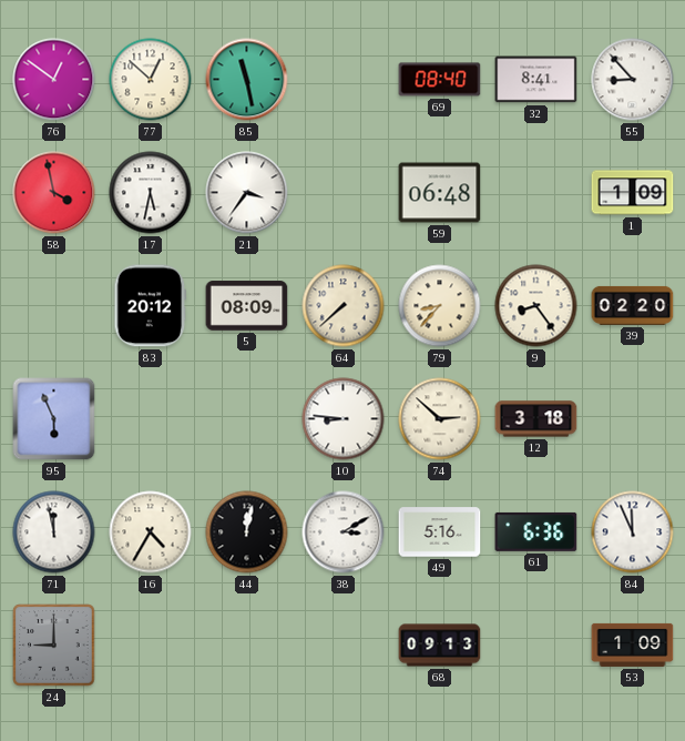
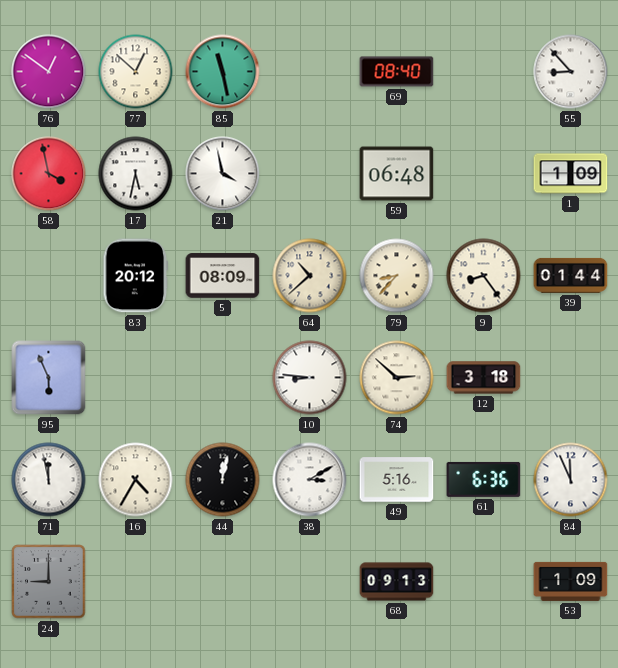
32: 8:41 -> none
21: 3:36 -> 3:58
64: 7:38 -> 10:38
39: 02:20 -> 01:44
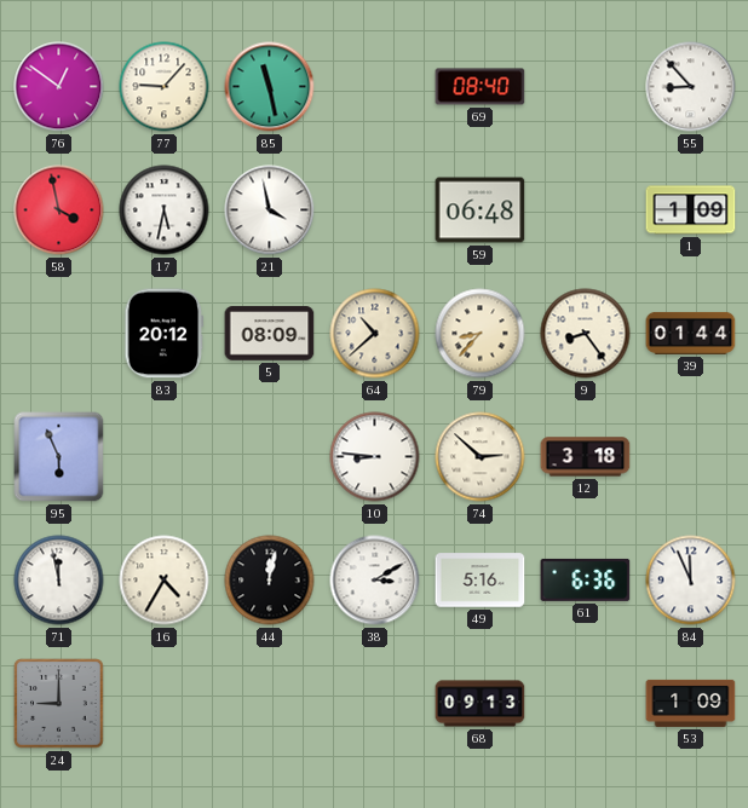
77: 12:52 -> 9:07
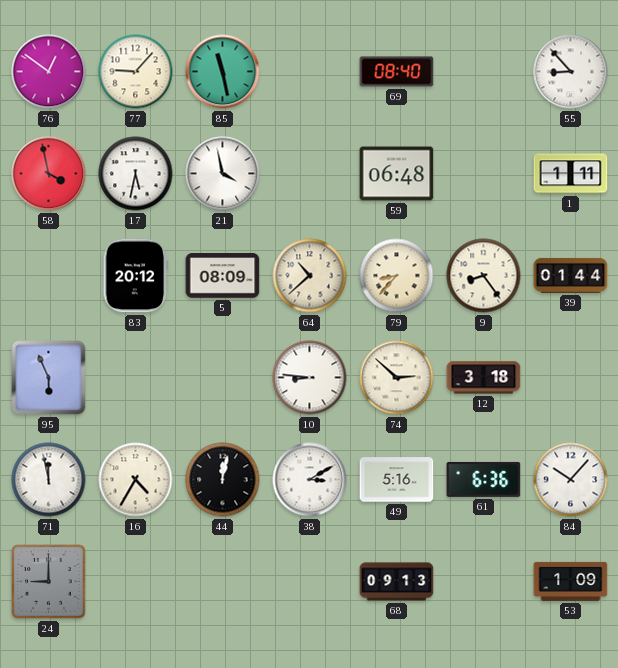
1: 1:09 -> 1:11
84: 11:56 -> 10:07
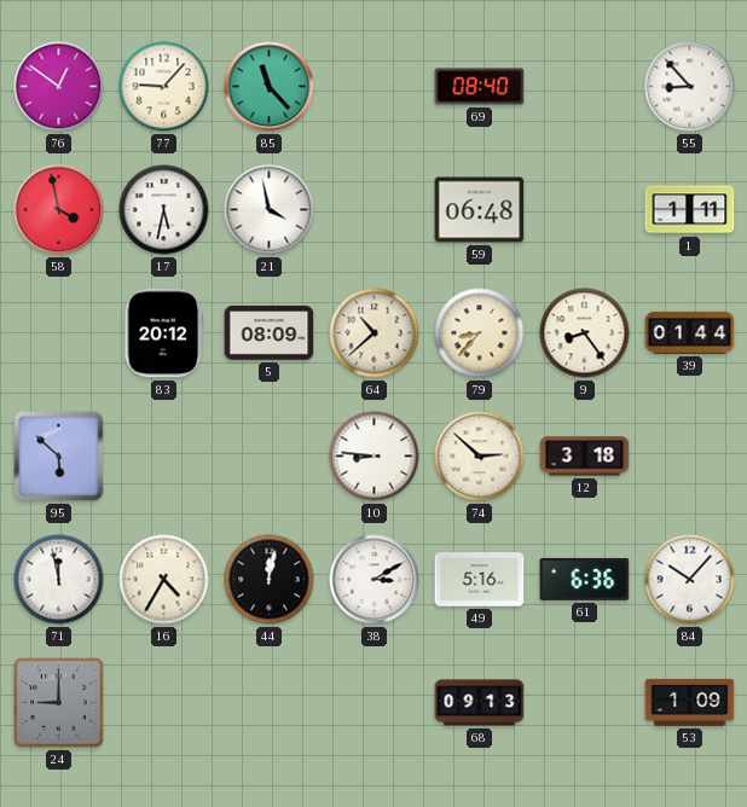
85: 11:28 -> 11:23
95: 5:56 -> 5:52
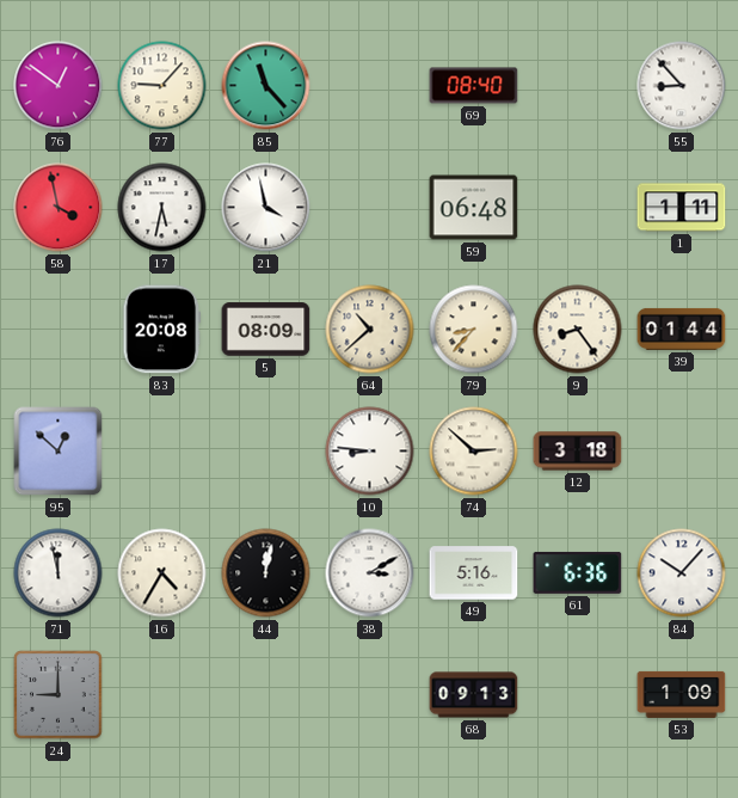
83: 20:12 -> 20:08
95: 5:52 -> 12:52
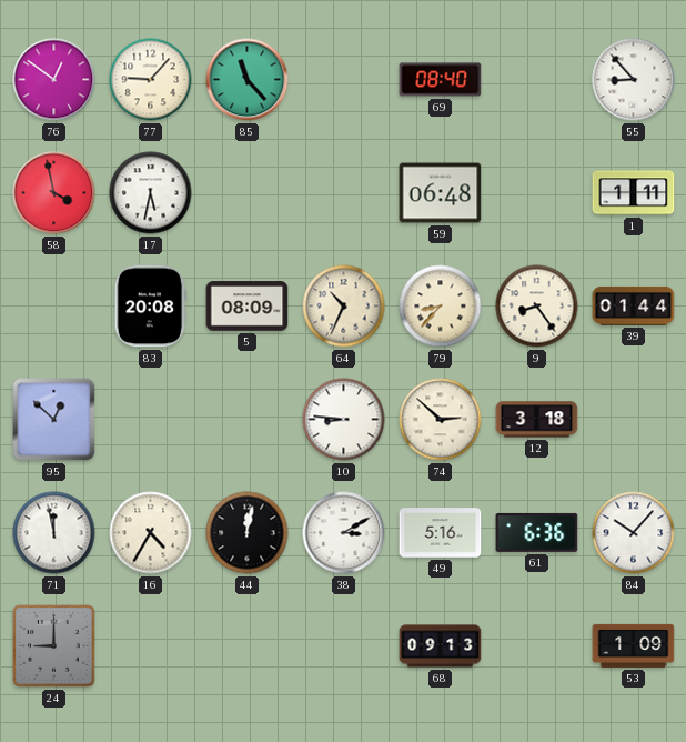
21: 3:58 -> none
64: 10:38 -> 10:34
